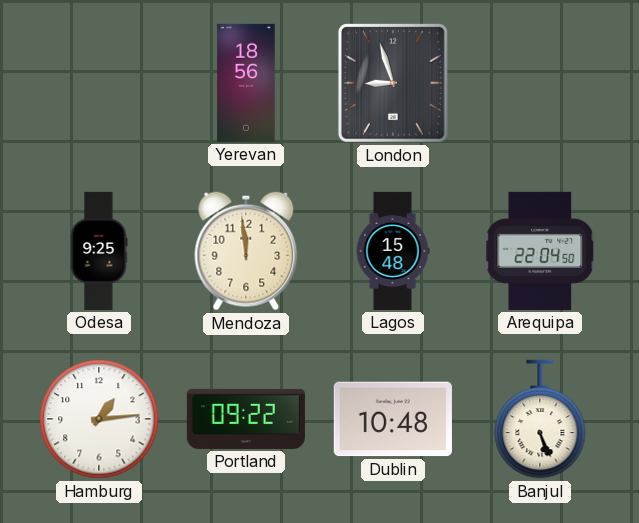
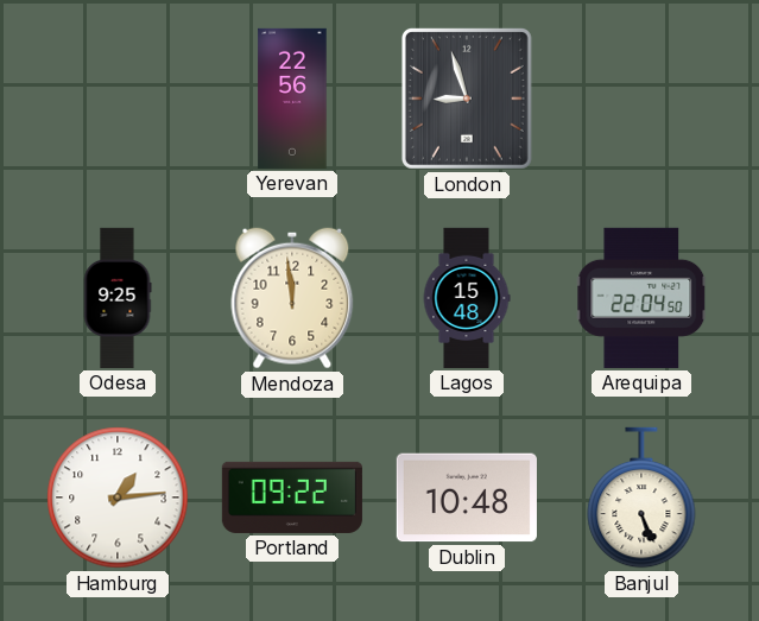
Yerevan: 18:56 -> 22:56
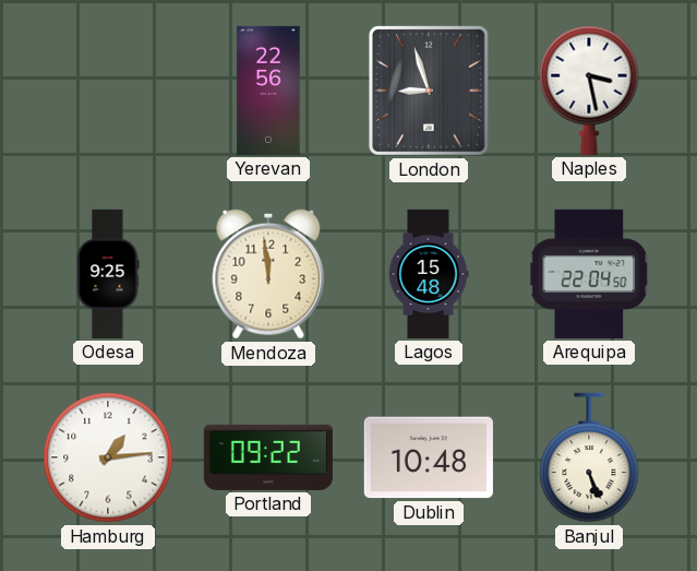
Naples: none -> 3:28
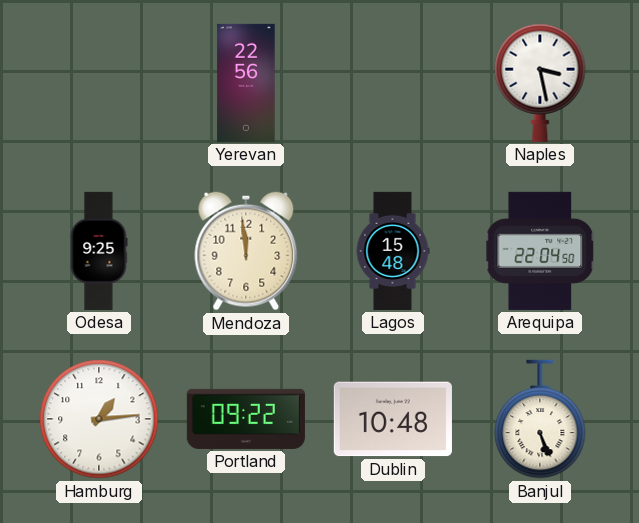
London: 8:57 -> none
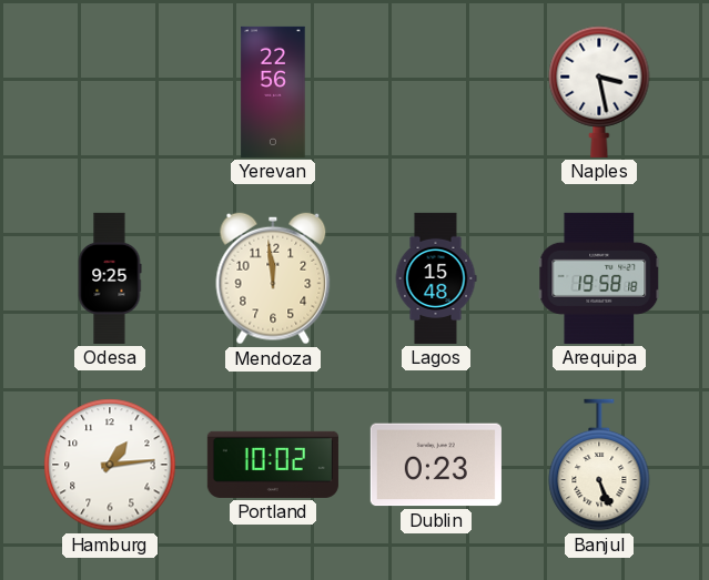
Arequipa: 22:04 -> 19:58
Portland: 09:22 -> 10:02
Dublin: 10:48 -> 0:23
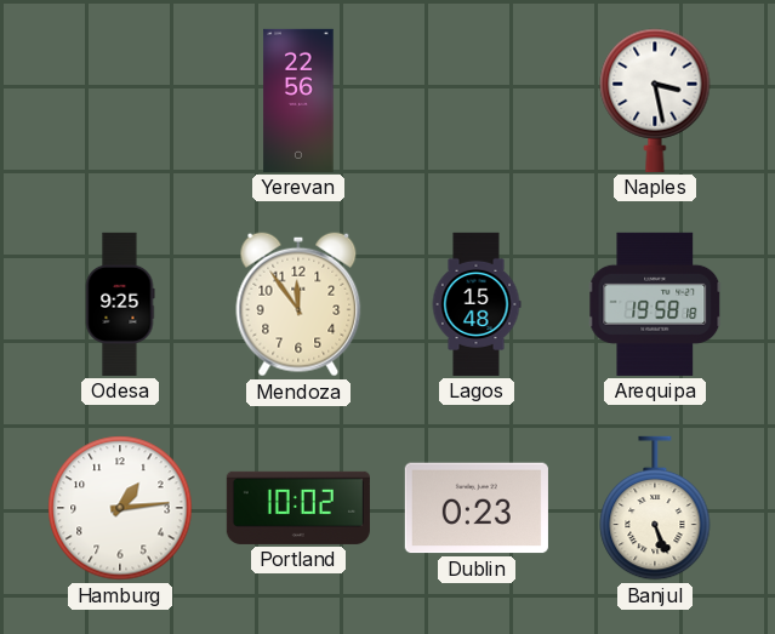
Mendoza: 11:59 -> 11:54
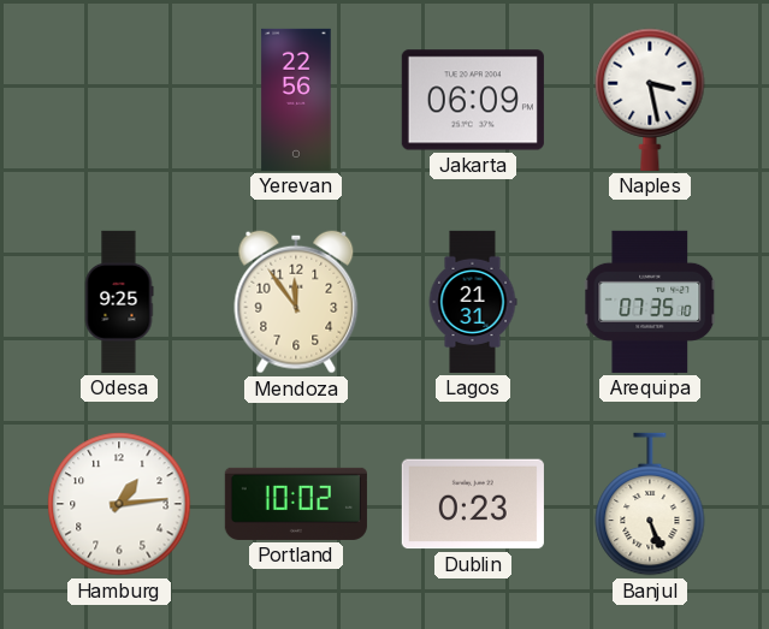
Jakarta: none -> 06:09
Lagos: 15:48 -> 21:31
Arequipa: 19:58 -> 07:35
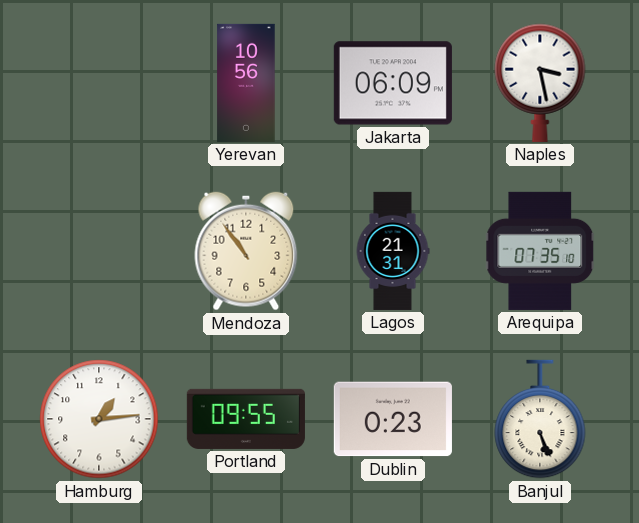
Yerevan: 22:56 -> 10:56
Odesa: 9:25 -> none
Mendoza: 11:54 -> 10:54
Portland: 10:02 -> 09:55
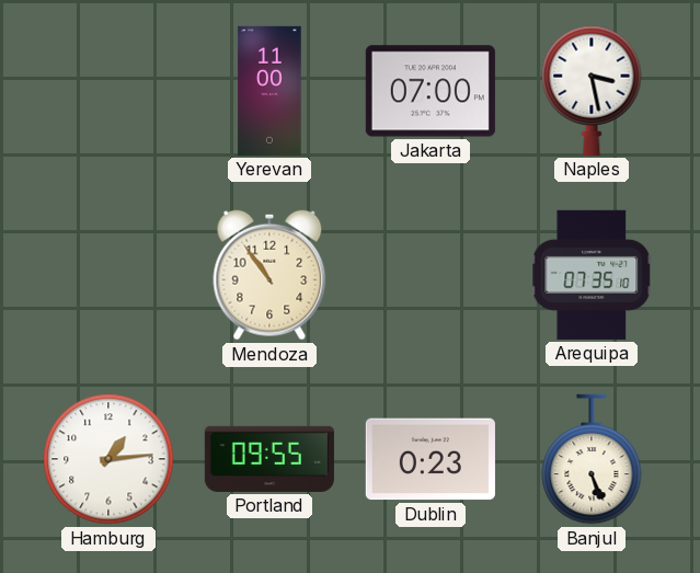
Yerevan: 10:56 -> 11:00
Jakarta: 06:09 -> 07:00
Lagos: 21:31 -> none
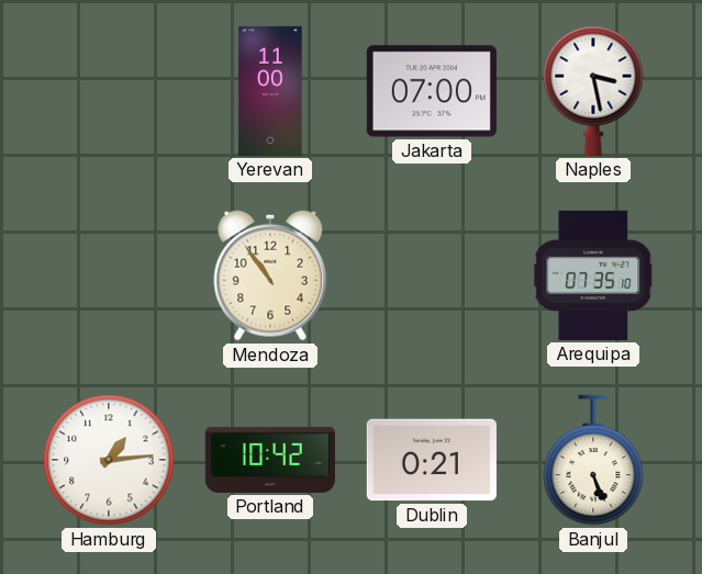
Portland: 09:55 -> 10:42
Dublin: 0:23 -> 0:21
